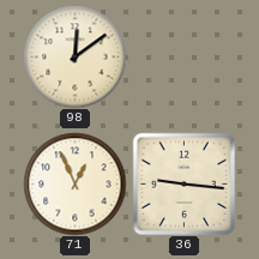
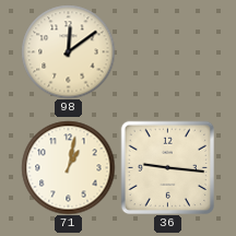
71: 12:56 -> 1:02
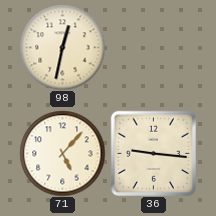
98: 12:09 -> 12:32
71: 1:02 -> 5:07
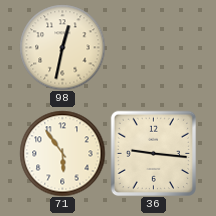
71: 5:07 -> 5:54
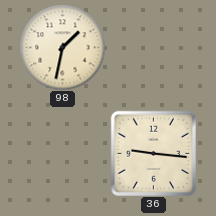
98: 12:32 -> 1:32
71: 5:54 -> none
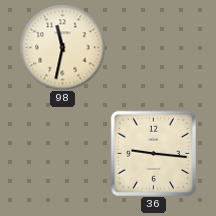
98: 1:32 -> 11:32
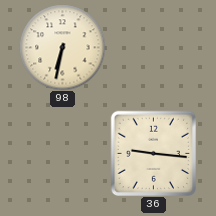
98: 11:32 -> 6:32
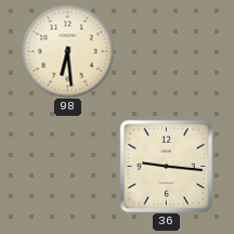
98: 6:32 -> 6:29
